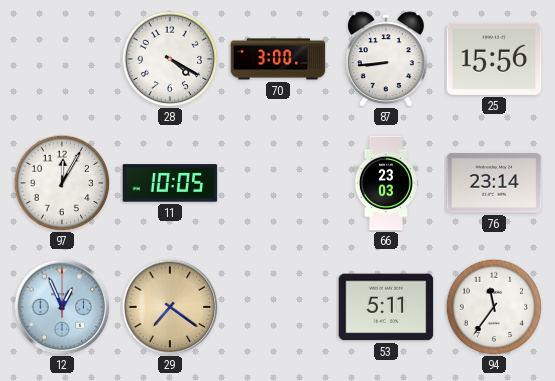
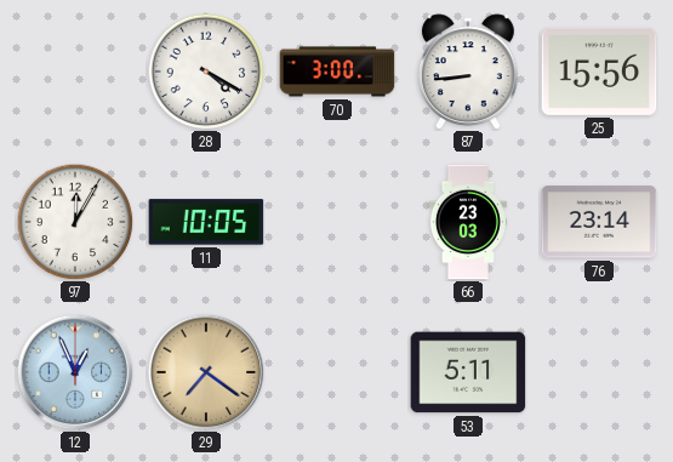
94: 11:36 -> none
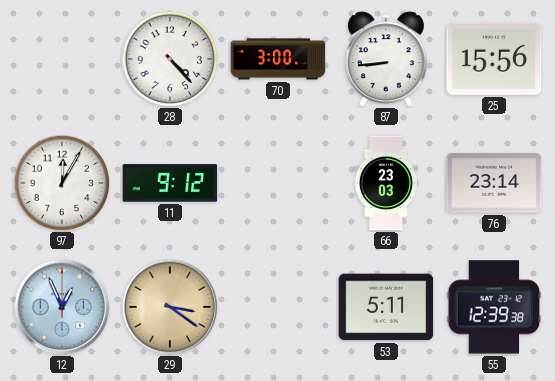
28: 4:20 -> 4:23
11: 10:05 -> 9:12
29: 7:21 -> 3:21
55: none -> 12:39
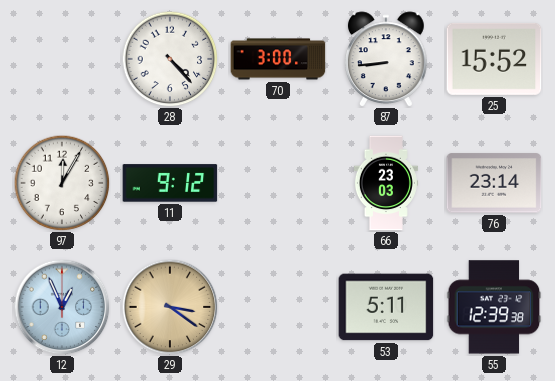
25: 15:56 -> 15:52
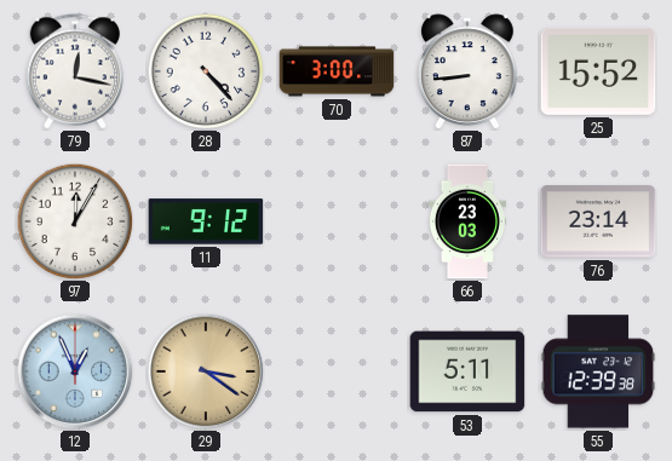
79: none -> 12:17
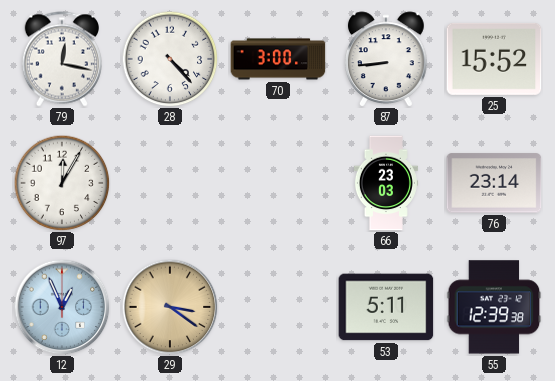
11: 9:12 -> none
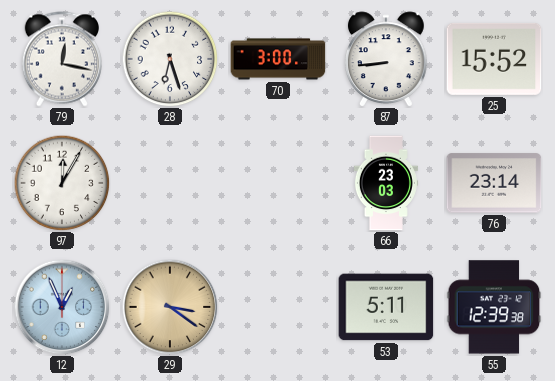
28: 4:23 -> 6:27
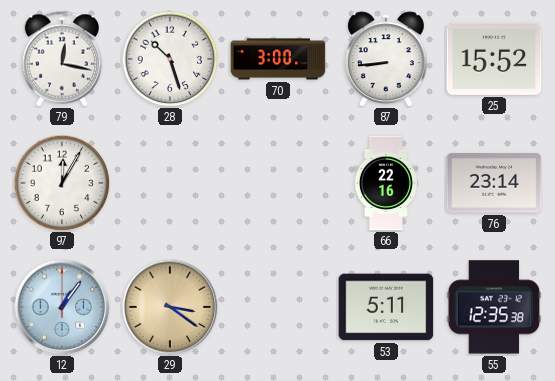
28: 6:27 -> 10:27
66: 23:03 -> 22:16
12: 12:56 -> 1:06
55: 12:39 -> 12:35
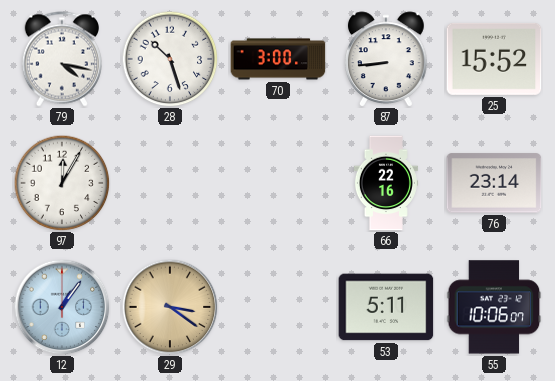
79: 12:17 -> 4:17
55: 12:35 -> 10:06
